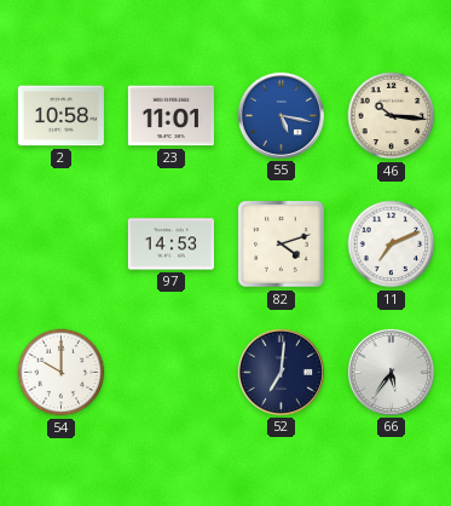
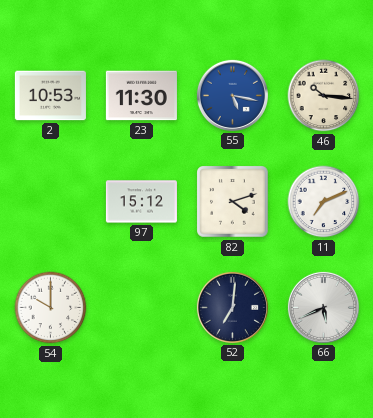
2: 10:58 -> 10:53
23: 11:01 -> 11:30
97: 14:53 -> 15:12
66: 5:36 -> 5:41
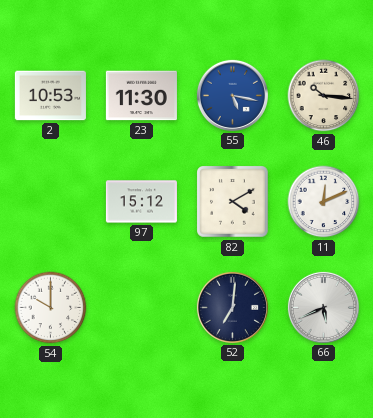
82: 4:12 -> 4:10
11: 7:11 -> 12:11
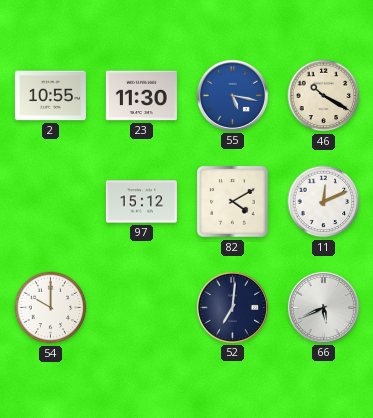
2: 10:53 -> 10:55
46: 10:16 -> 10:20
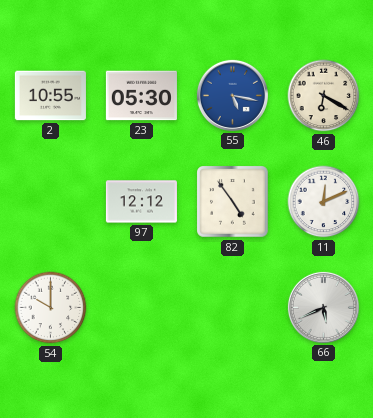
23: 11:30 -> 05:30
46: 10:20 -> 6:20
97: 15:12 -> 12:12
82: 4:10 -> 4:54
52: 7:01 -> none
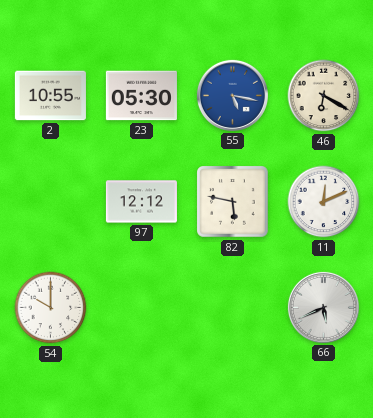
82: 4:54 -> 5:47
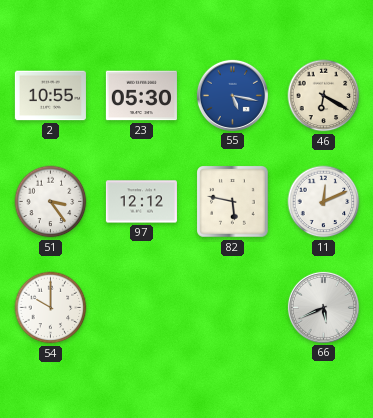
51: none -> 3:24
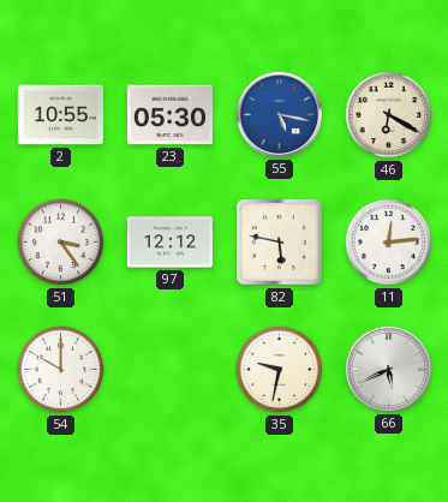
11: 12:11 -> 12:14
35: none -> 9:32
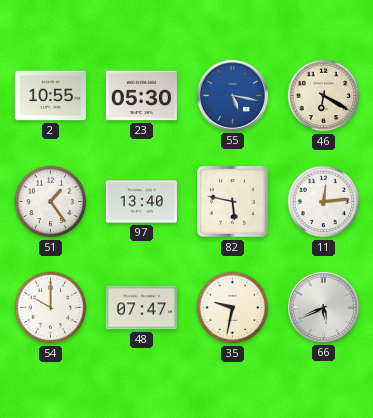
51: 3:24 -> 1:24
97: 12:12 -> 13:40
48: none -> 07:47
